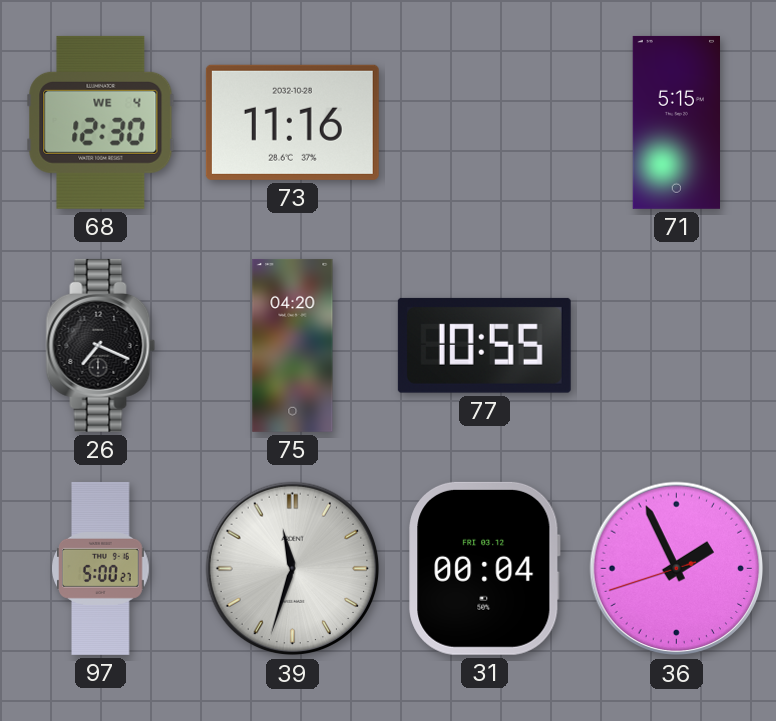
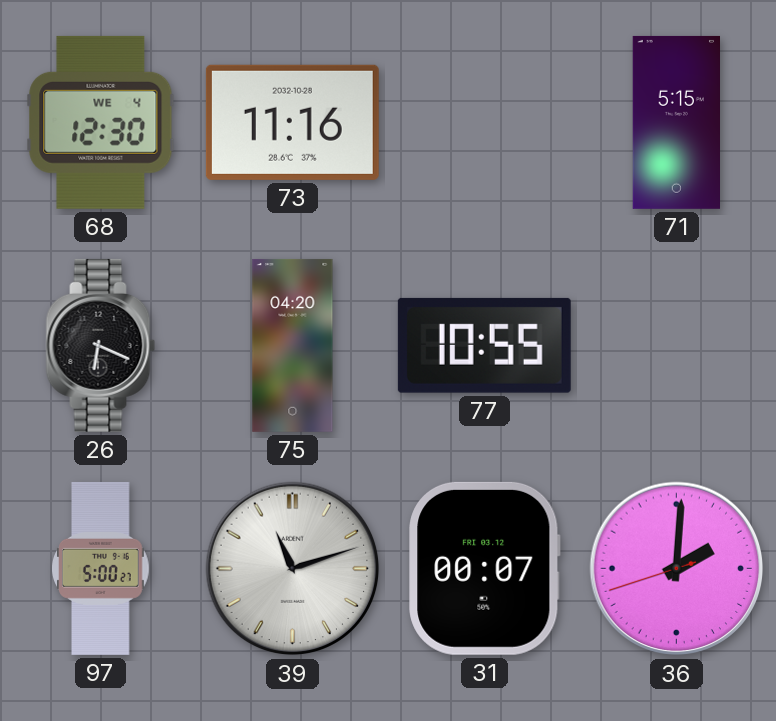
26: 7:19 -> 6:19
39: 11:33 -> 11:12
31: 00:04 -> 00:07
36: 1:55 -> 2:00
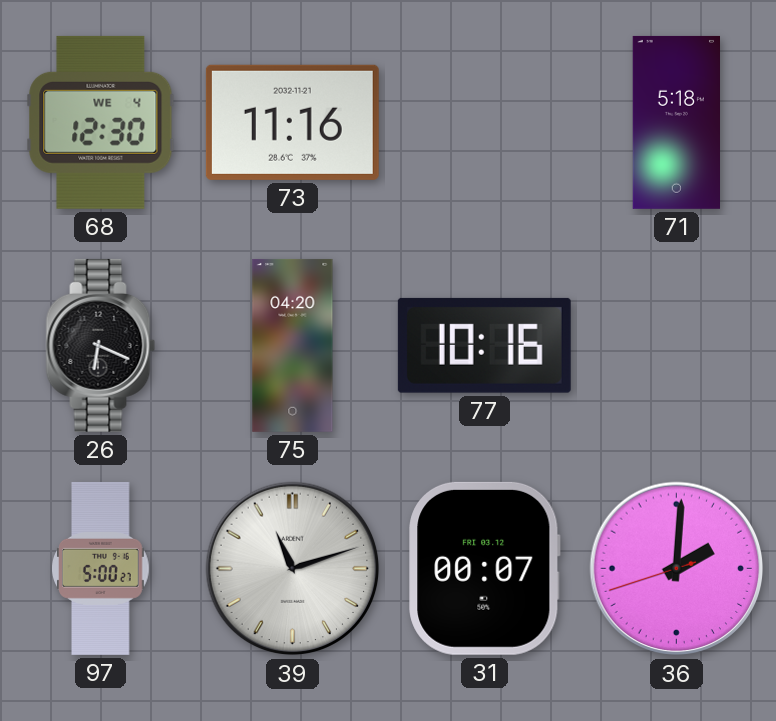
73 date: 2032-10-28 -> 2032-11-21
71: 5:15 -> 5:18
77: 10:55 -> 10:16
